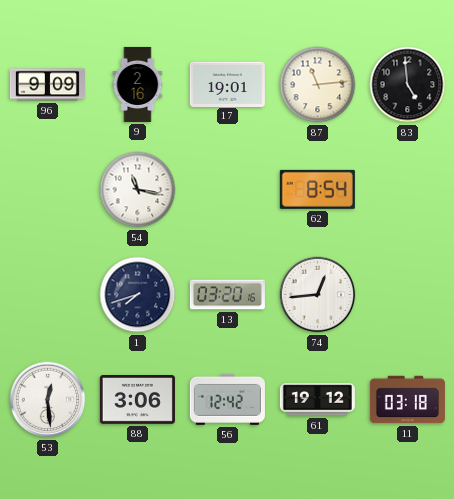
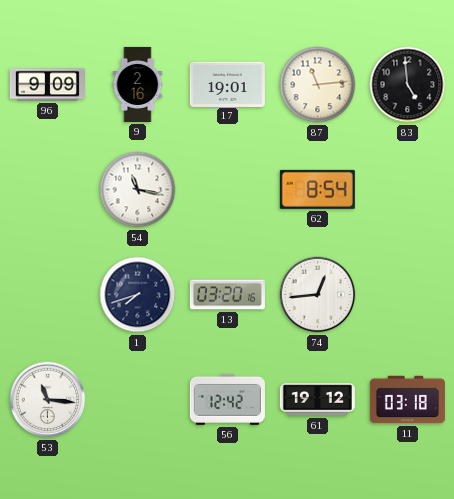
53: 12:29 -> 11:16
88: 3:06 -> none
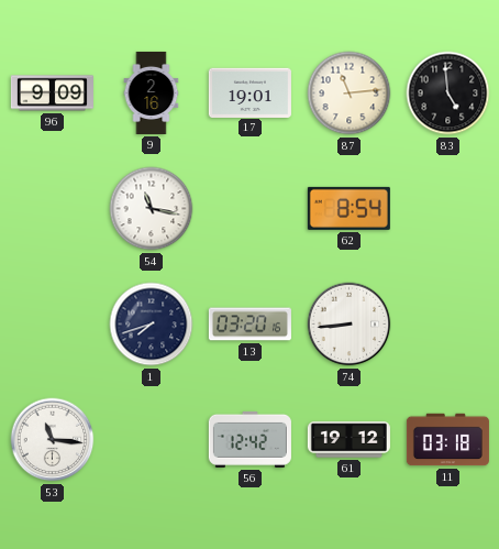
74: 12:44 -> 8:44
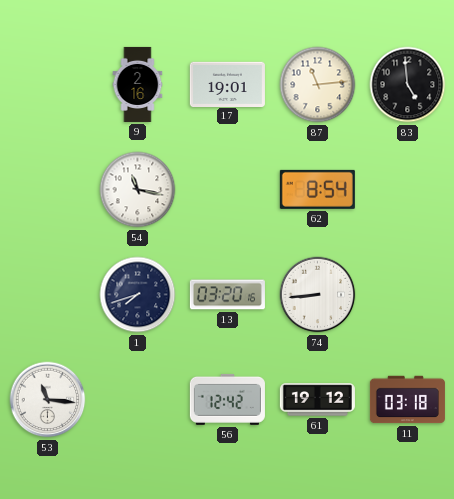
96: 9:09 -> none
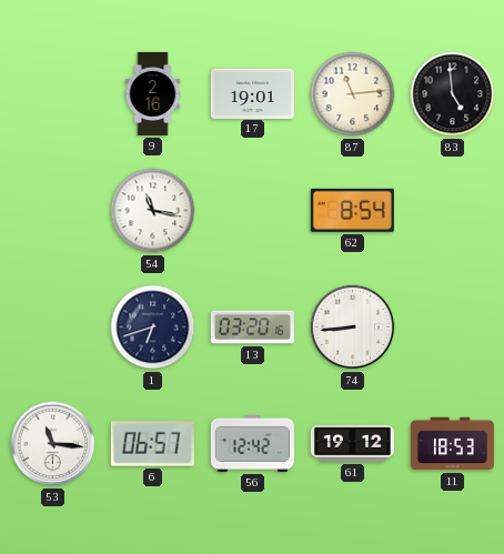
1: 7:42 -> 6:42
6: none -> 06:57
11: 03:18 -> 18:53
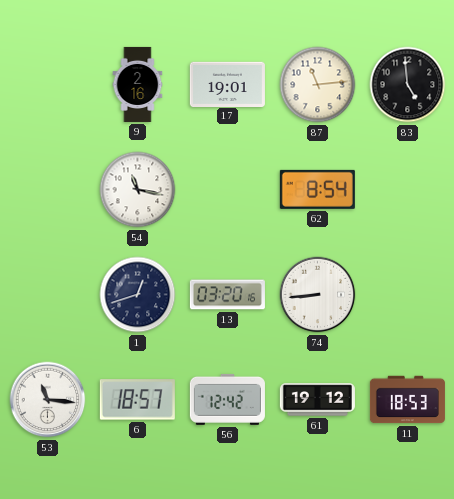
1: 6:42 -> 12:42
6: 06:57 -> 18:57
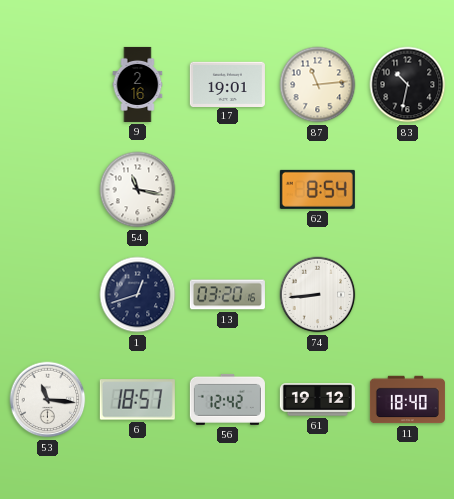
83: 4:59 -> 10:32
11: 18:53 -> 18:40
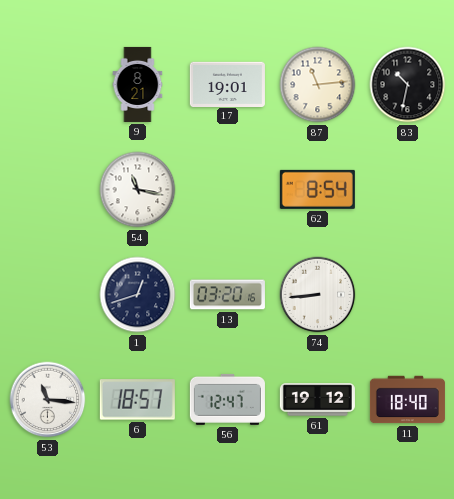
9: 2:16 -> 8:21
56: 12:42 -> 12:47
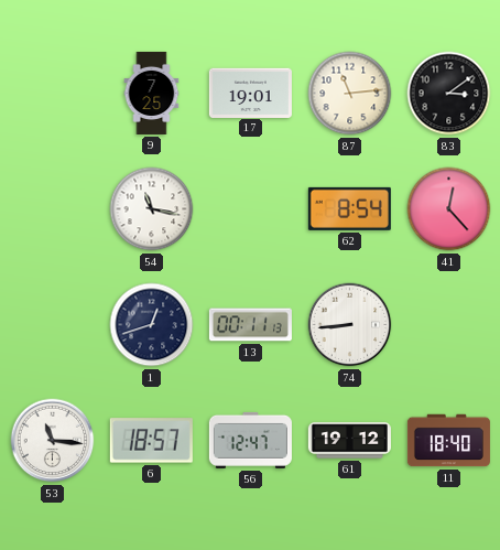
9: 8:21 -> 7:25
83: 10:32 -> 3:09
41: none -> 12:23
13: 03:20 -> 00:11
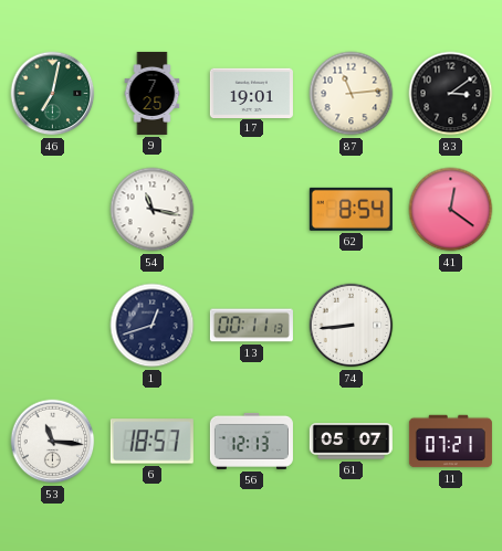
46: none -> 7:02
41: 12:23 -> 12:21
56: 12:47 -> 12:13
61: 19:12 -> 05:07
11: 18:40 -> 07:21
